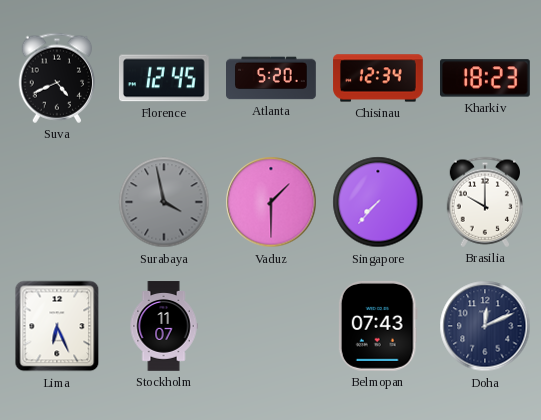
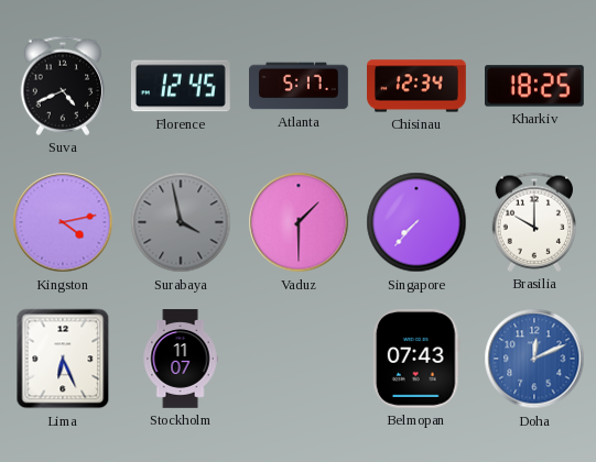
Atlanta: 5:20 -> 5:17
Kharkiv: 18:23 -> 18:25
Kingston: none -> 4:13
Doha dial: navy -> blue
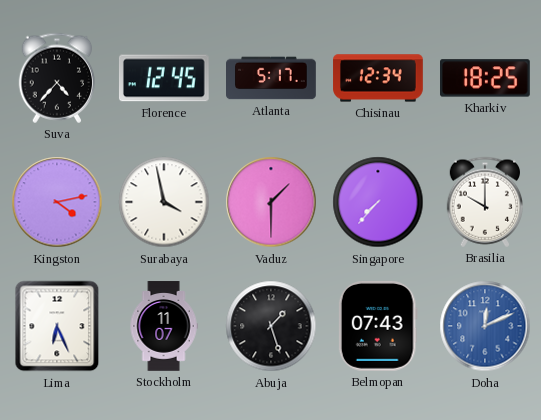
Suva: 4:41 -> 4:37
Surabaya dial: grey -> white
Abuja: none -> 1:27
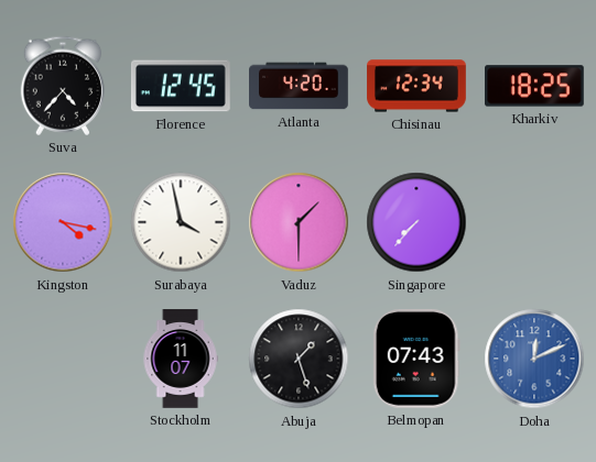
Atlanta: 5:17 -> 4:20
Kingston: 4:13 -> 4:17
Brasilia: 10:00 -> none
Lima: 6:26 -> none
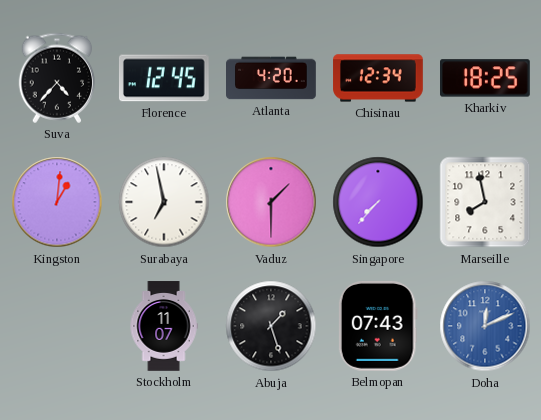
Kingston: 4:17 -> 1:01
Surabaya: 3:58 -> 6:58
Marseille: none -> 7:58
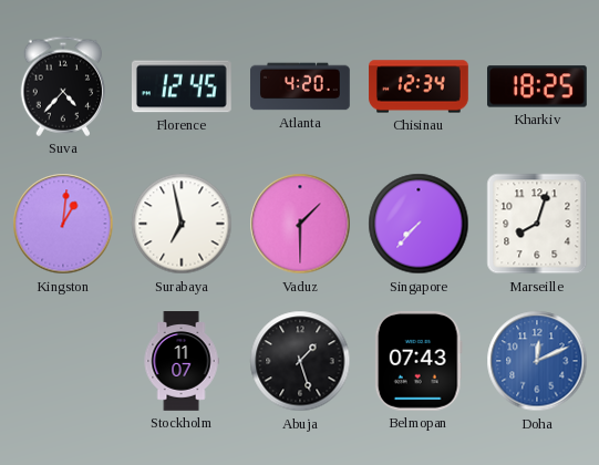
Marseille: 7:58 -> 8:03
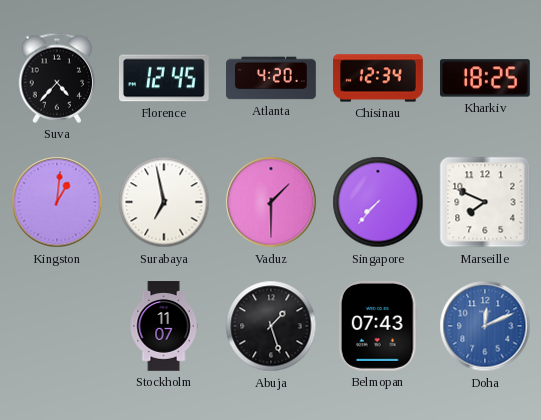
Marseille: 8:03 -> 7:49
